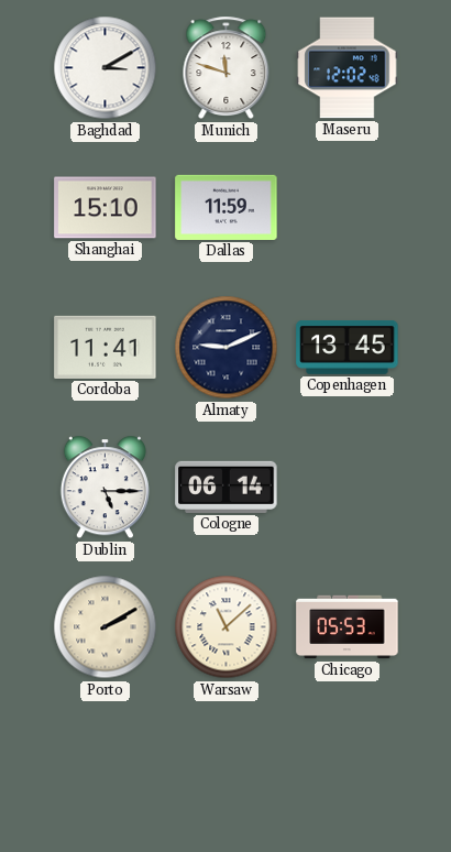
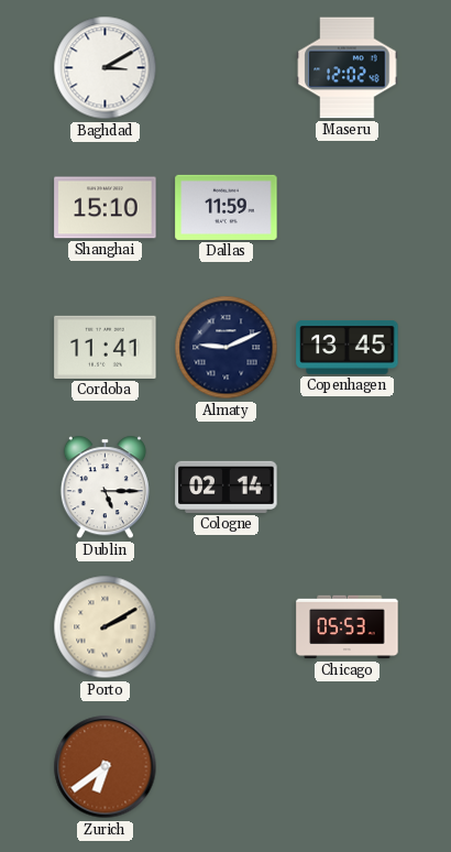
Munich: 11:48 -> none
Cologne: 06:14 -> 02:14
Warsaw: 11:08 -> none
Zurich: none -> 6:39
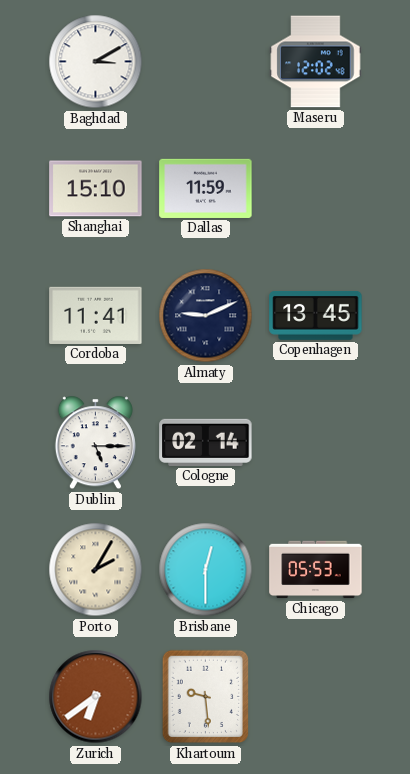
Porto: 2:10 -> 2:05
Brisbane: none -> 12:30
Khartoum: none -> 9:29
